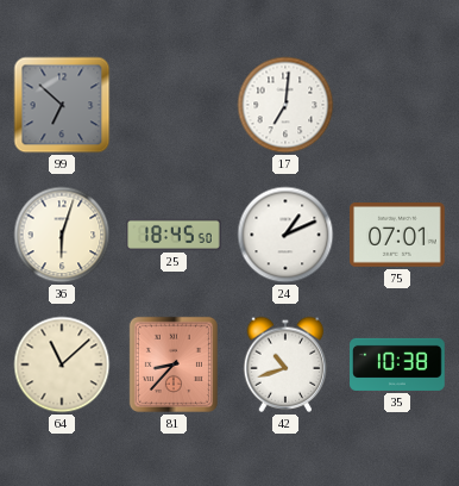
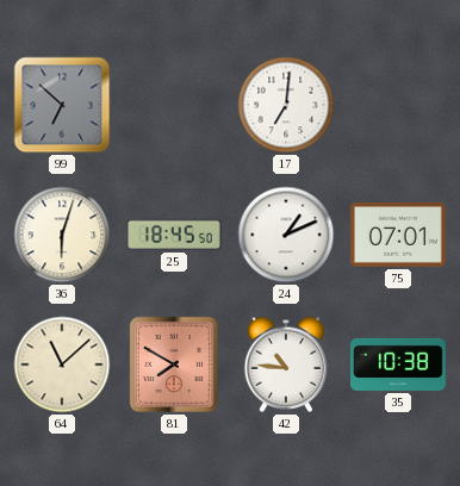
81: 8:37 -> 7:50
42: 10:42 -> 10:46
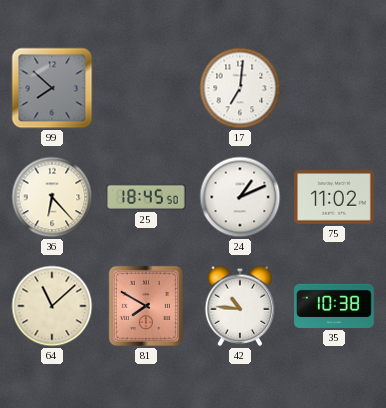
99: 6:52 -> 7:52
36: 6:03 -> 6:23
75: 07:01 -> 11:02
